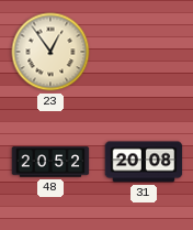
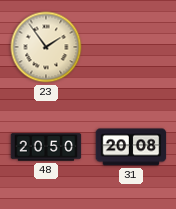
23: 12:54 -> 1:54
48: 20:52 -> 20:50
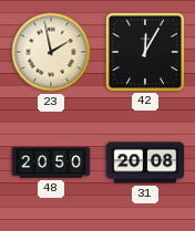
23: 1:54 -> 1:58
42: none -> 12:05
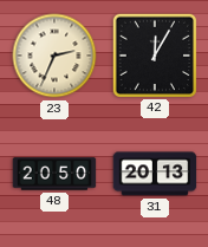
23: 1:58 -> 2:34
31: 20:08 -> 20:13
